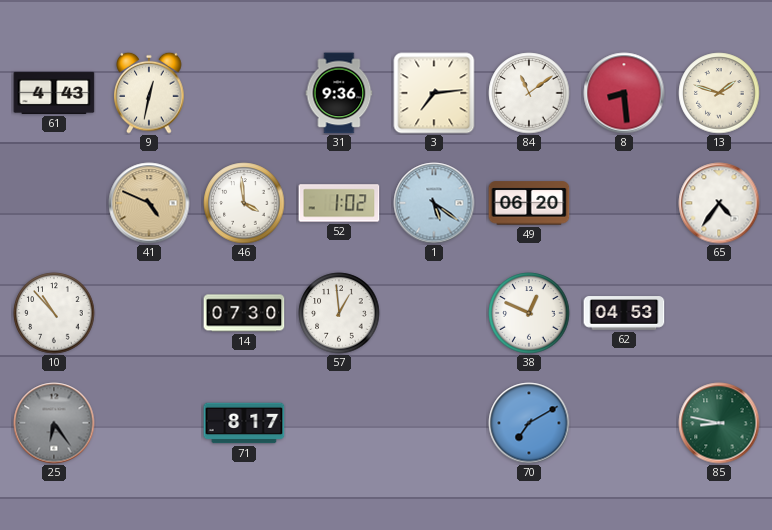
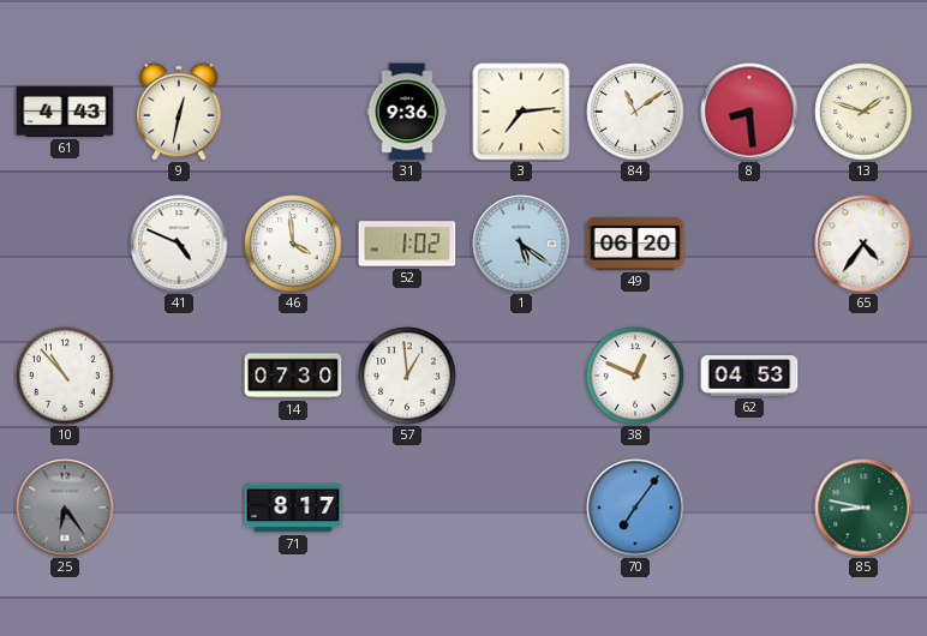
41 dial: champagne -> white
70: 7:10 -> 7:06
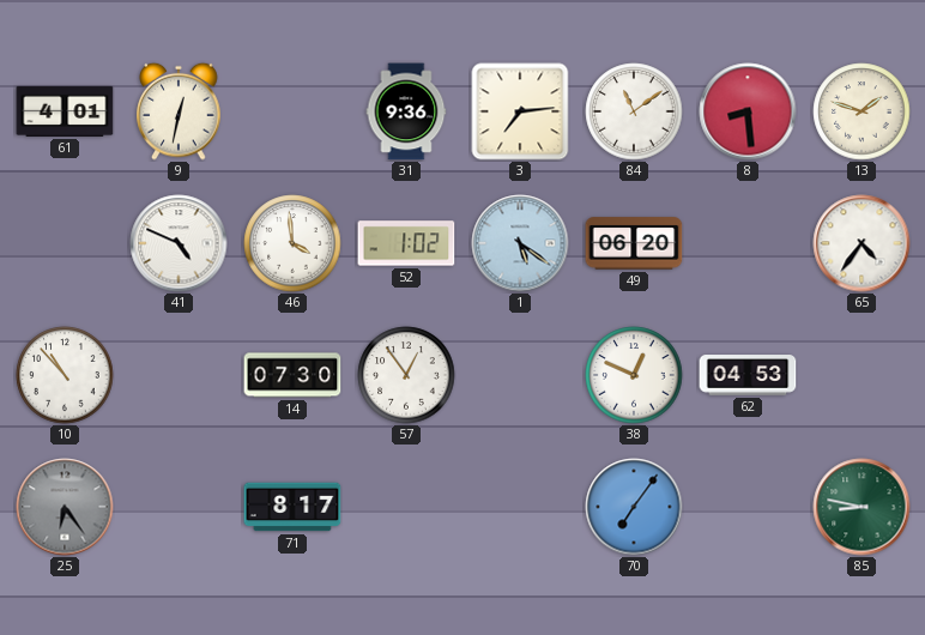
61: 4:43 -> 4:01
57: 12:59 -> 12:54
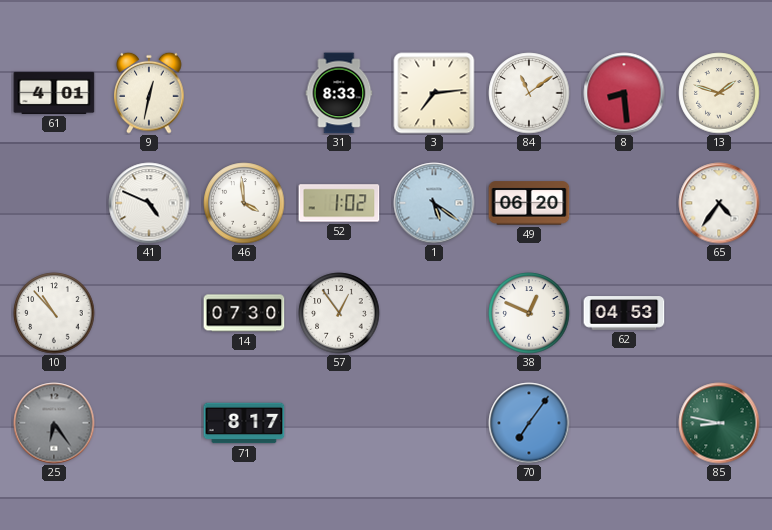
31: 9:36 -> 8:33
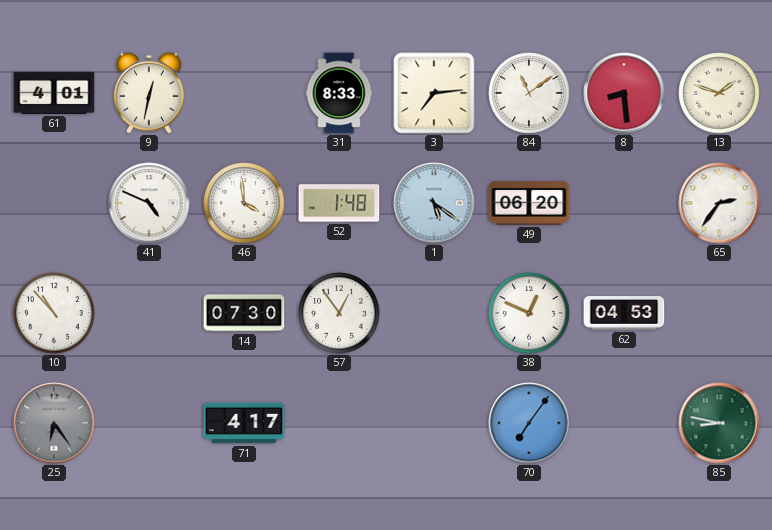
52: 1:02 -> 1:48
65: 4:36 -> 2:36
71: 8:17 -> 4:17
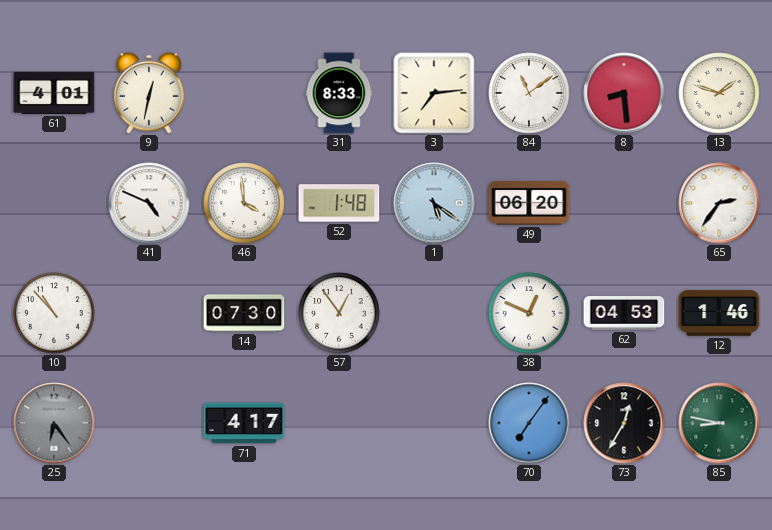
12: none -> 1:46
73: none -> 12:35
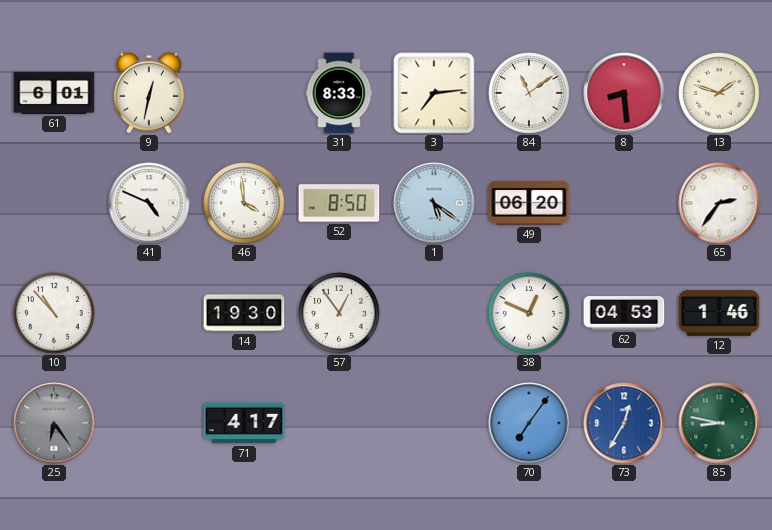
61: 4:01 -> 6:01
52: 1:48 -> 8:50
14: 07:30 -> 19:30
73 dial: black -> blue
